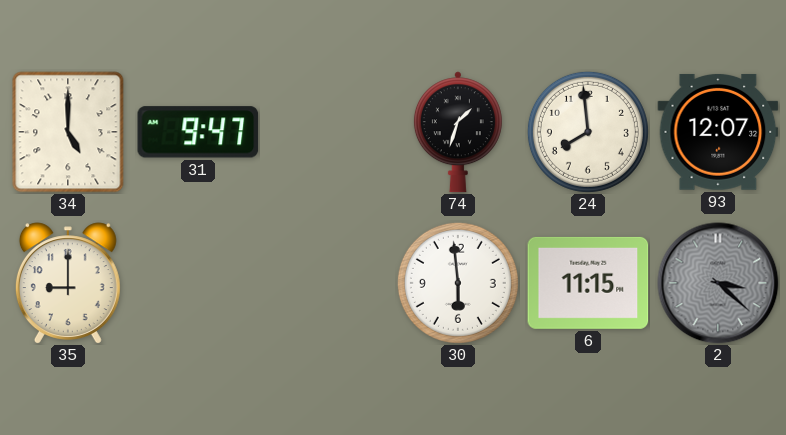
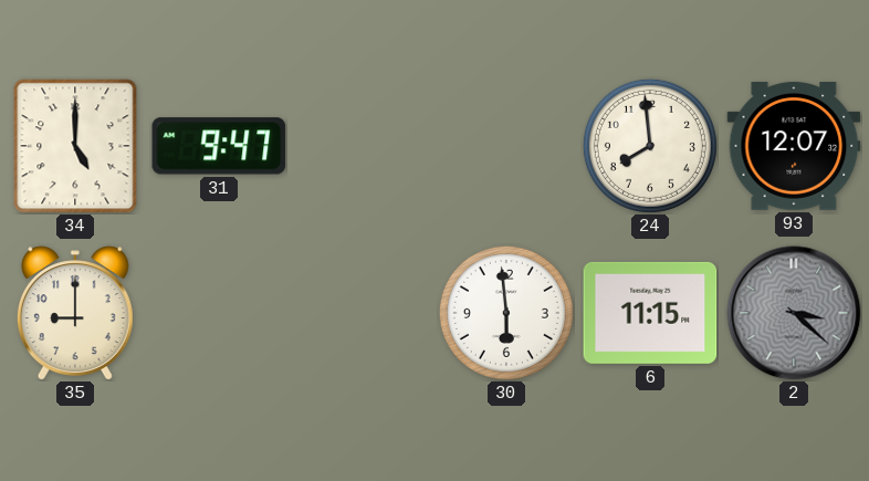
74: 1:33 -> none
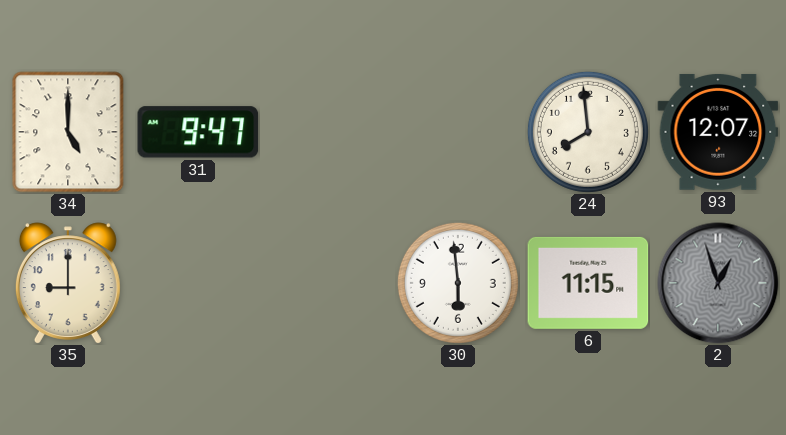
2: 3:22 -> 12:57
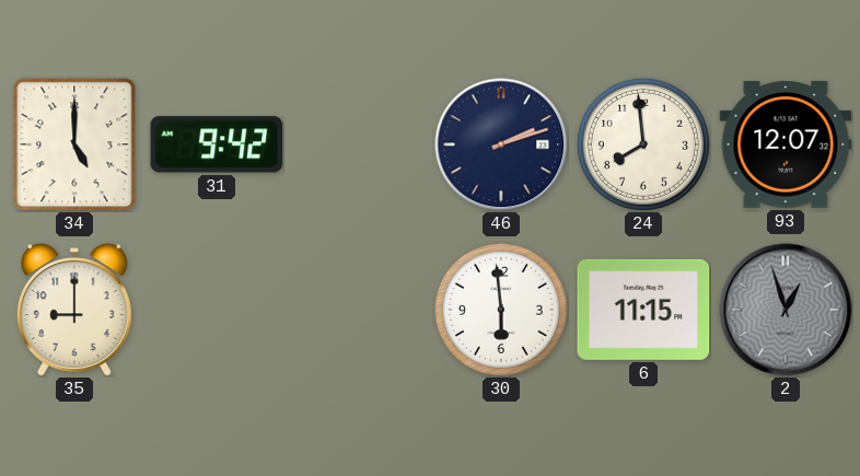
31: 9:47 -> 9:42
46: none -> 2:12
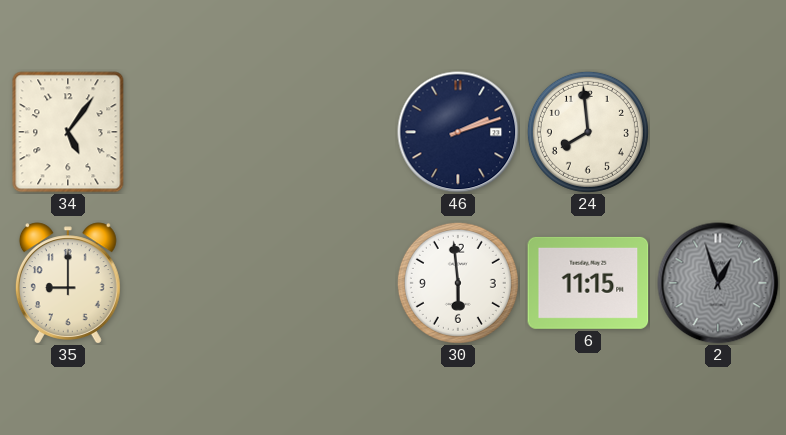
34: 5:00 -> 5:06
31: 9:42 -> none
93: 12:07 -> none
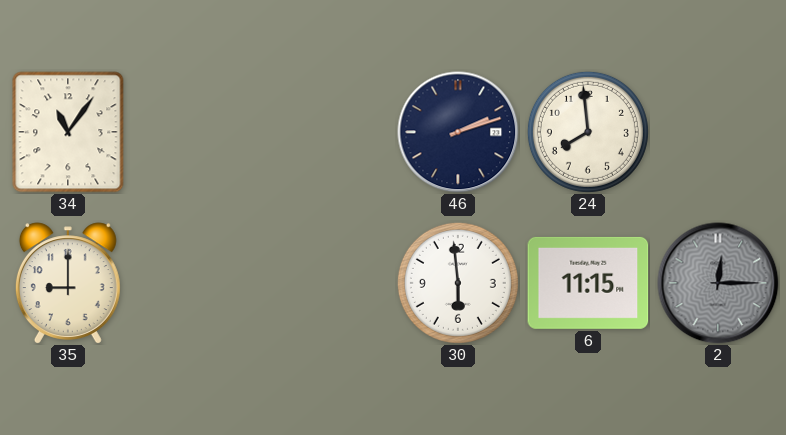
34: 5:06 -> 11:06
2: 12:57 -> 12:15
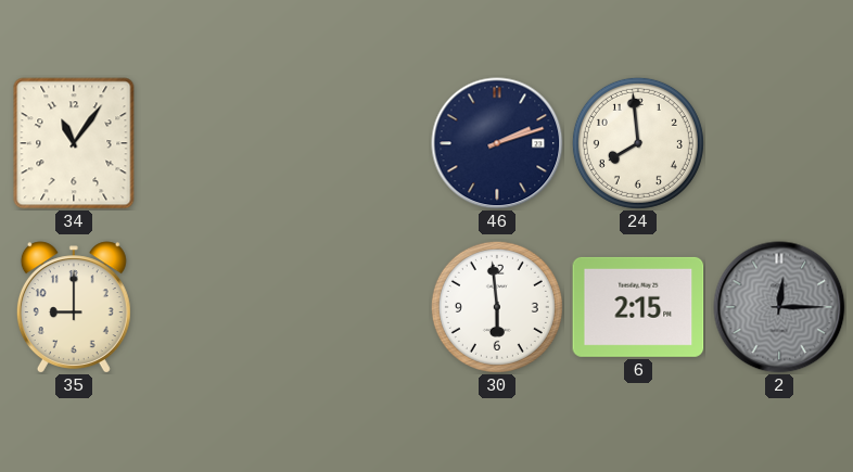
6: 11:15 -> 2:15
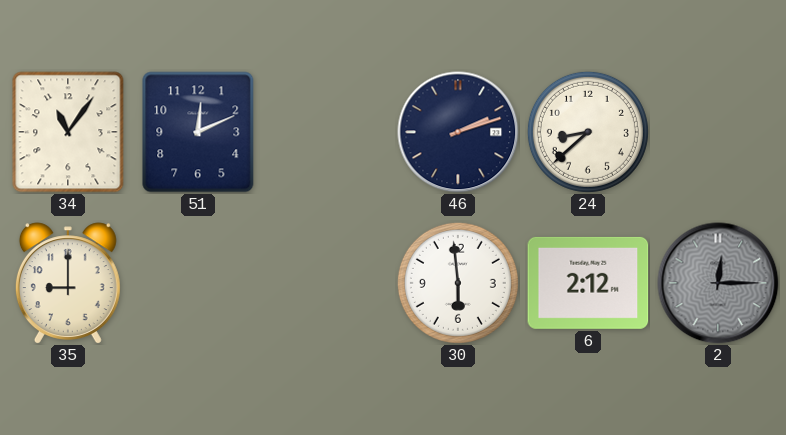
51: none -> 12:11
24: 7:59 -> 8:38
6: 2:15 -> 2:12
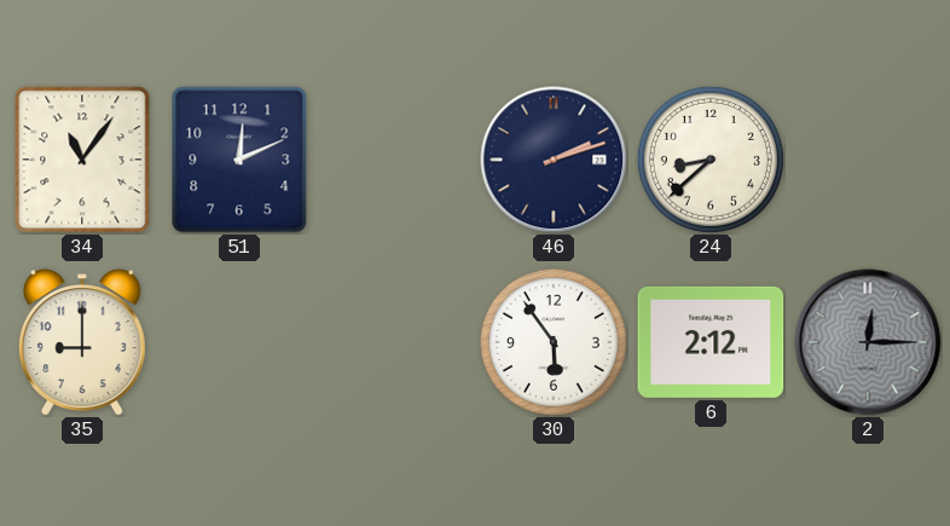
30: 5:59 -> 5:54
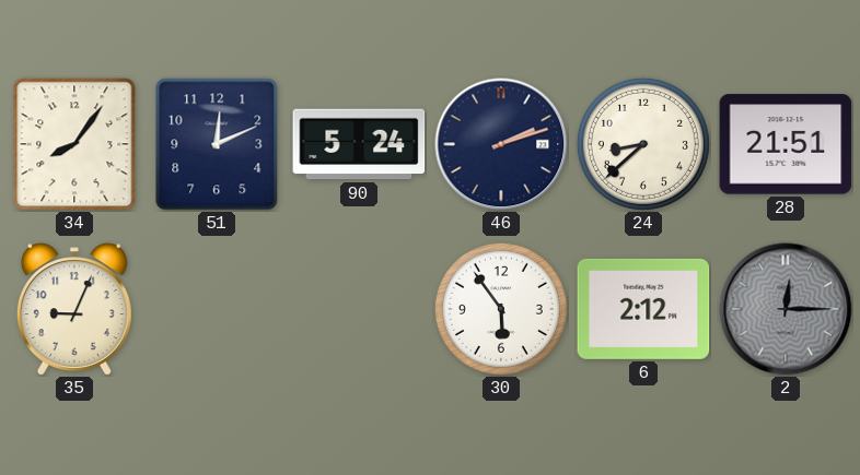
34: 11:06 -> 8:06
90: none -> 5:24
28: none -> 21:51
35: 9:00 -> 9:04
